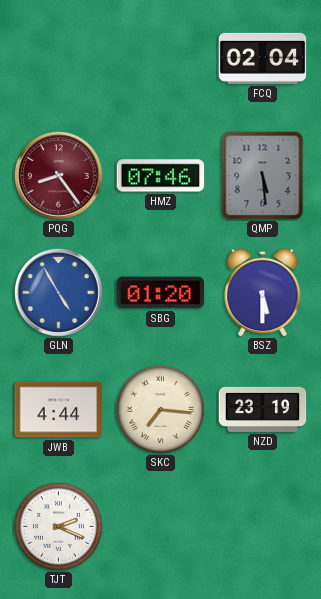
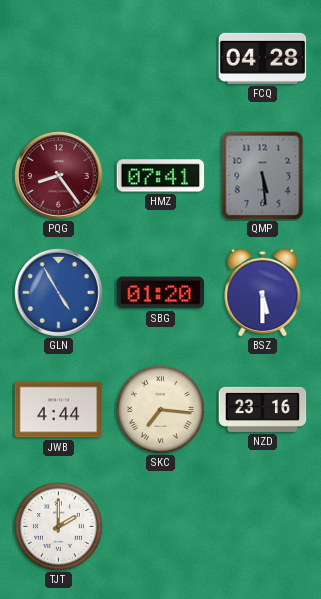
FCQ: 02:04 -> 04:28
HMZ: 07:46 -> 07:41
NZD: 23:19 -> 23:16
TJT: 2:19 -> 2:00
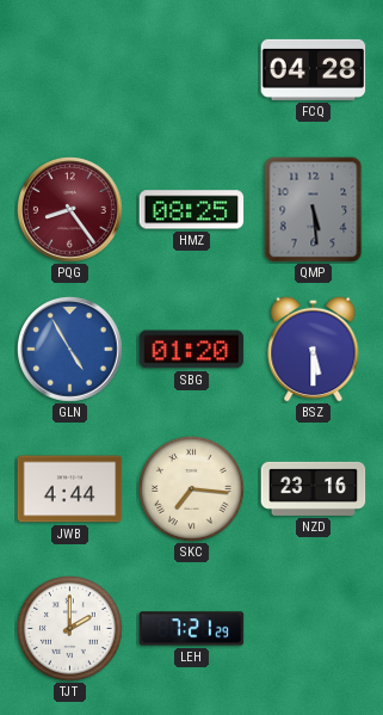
HMZ: 07:41 -> 08:25
LEH: none -> 7:21
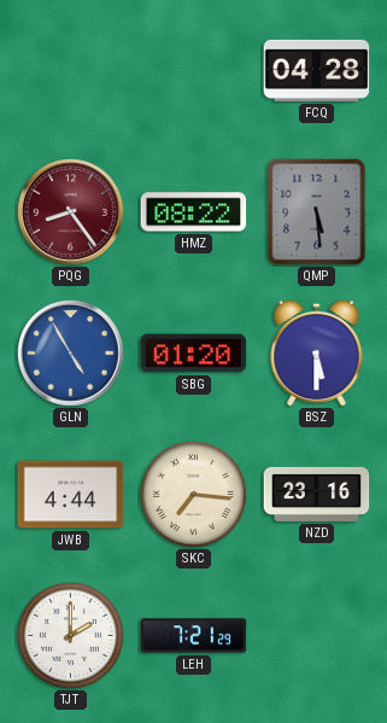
HMZ: 08:25 -> 08:22
